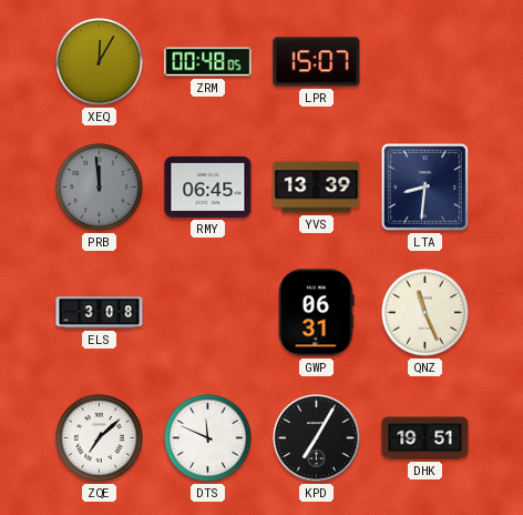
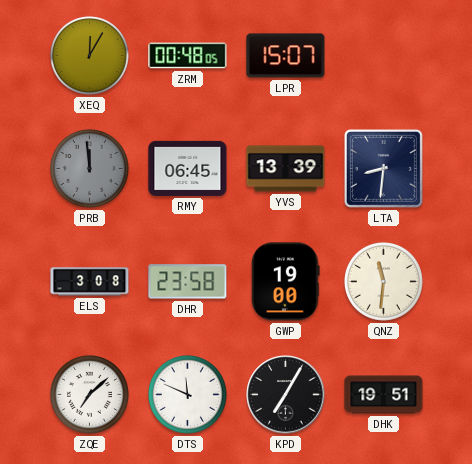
DHR: none -> 23:58
GWP: 06:31 -> 19:00
QNZ: 11:26 -> 11:31
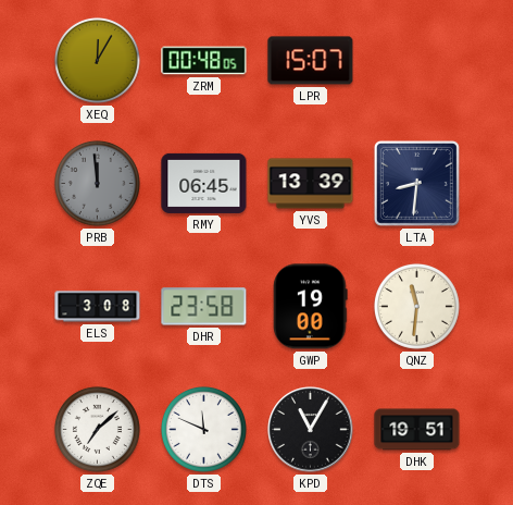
KPD: 7:05 -> 11:05
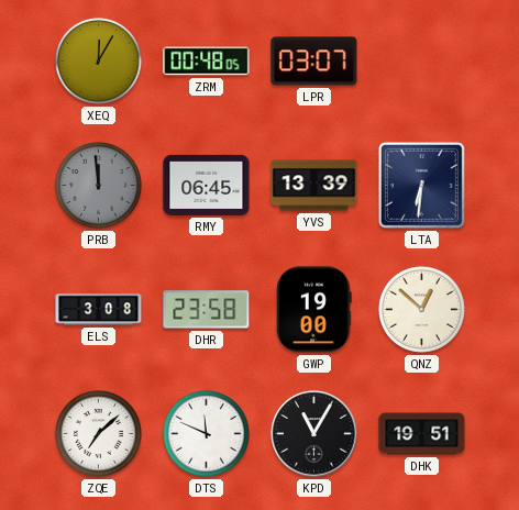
LPR: 15:07 -> 03:07
LTA: 8:31 -> 6:31
QNZ: 11:31 -> 12:52
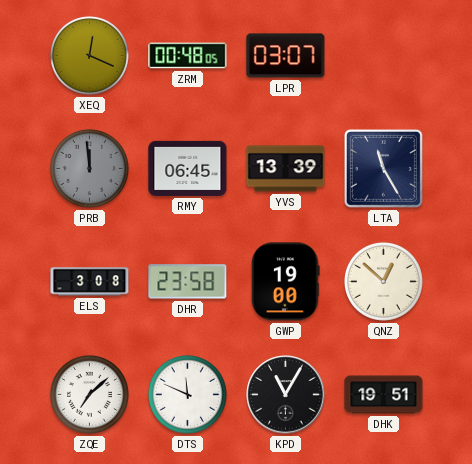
XEQ: 12:05 -> 12:19
LTA: 6:31 -> 11:25
